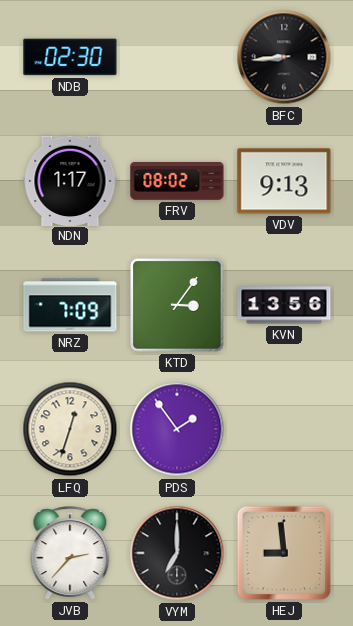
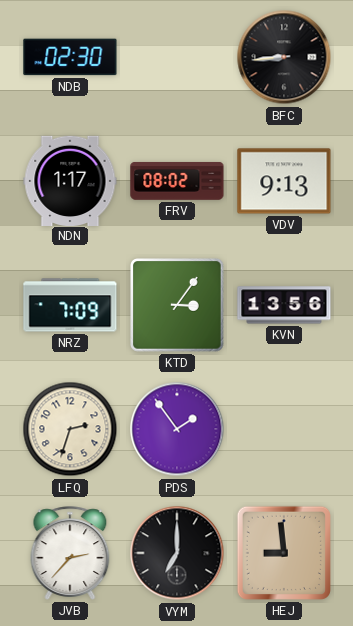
LFQ: 12:33 -> 2:33
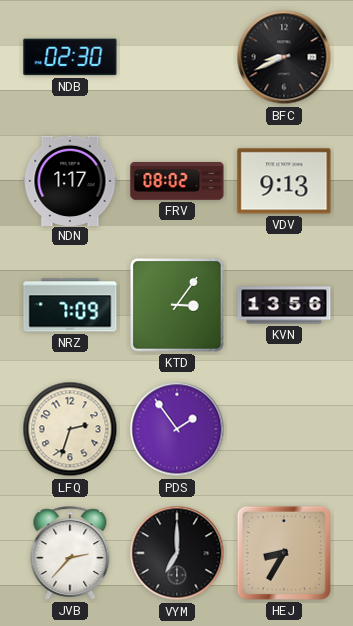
BFC: 8:44 -> 8:41
HEJ: 8:59 -> 8:35
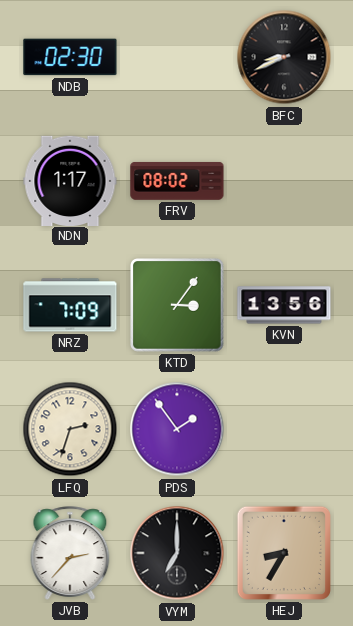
VDV: 9:13 -> none
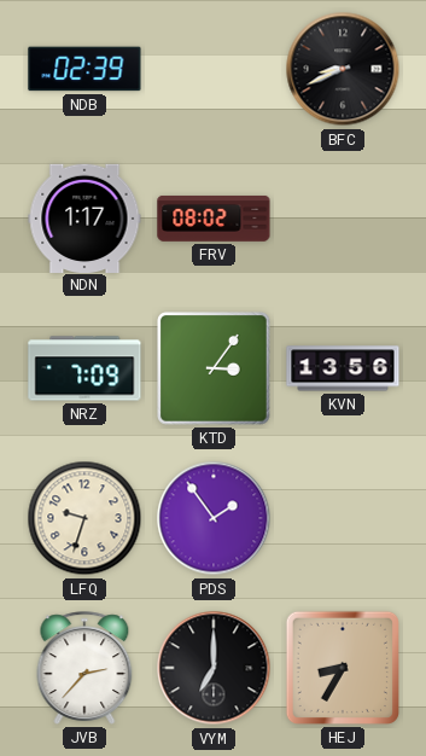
NDB: 02:30 -> 02:39
LFQ: 2:33 -> 9:33
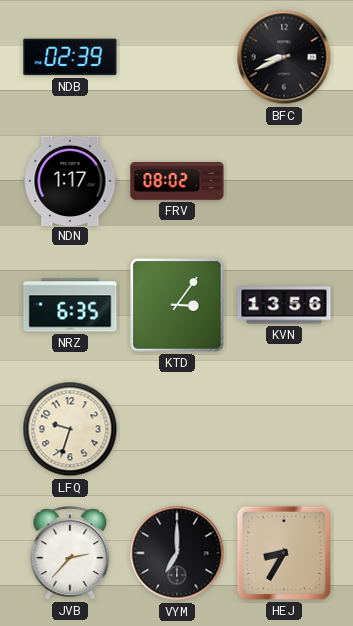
NRZ: 7:09 -> 6:35
PDS: 1:54 -> none
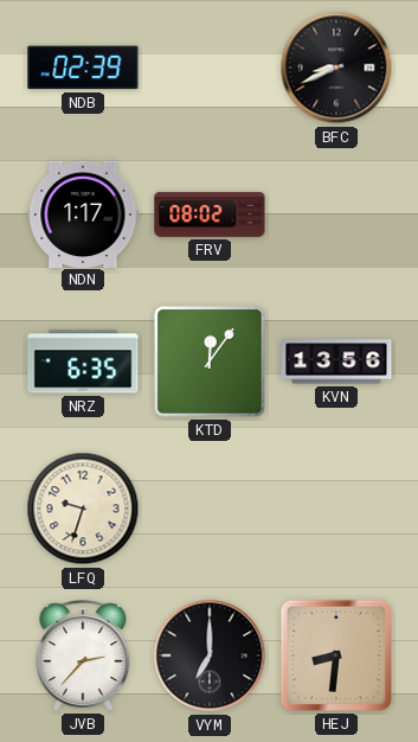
KTD: 3:06 -> 12:06
HEJ: 8:35 -> 8:31
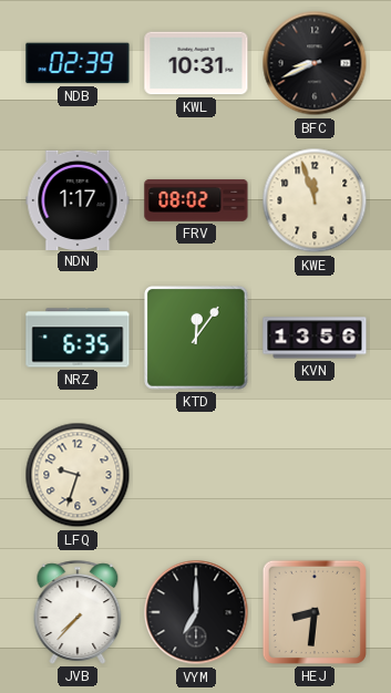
KWL: none -> 10:31
KWE: none -> 11:57
JVB: 2:37 -> 7:37
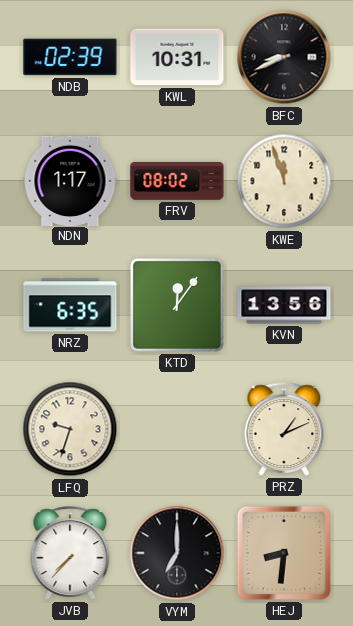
PRZ: none -> 1:11
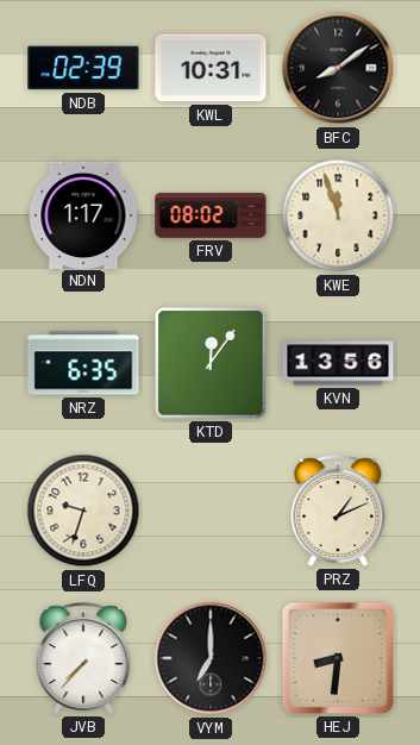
BFC: 8:41 -> 8:09
